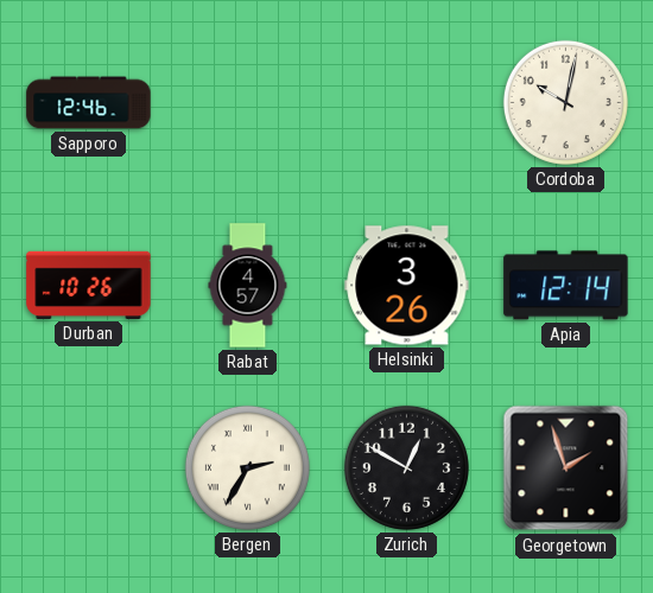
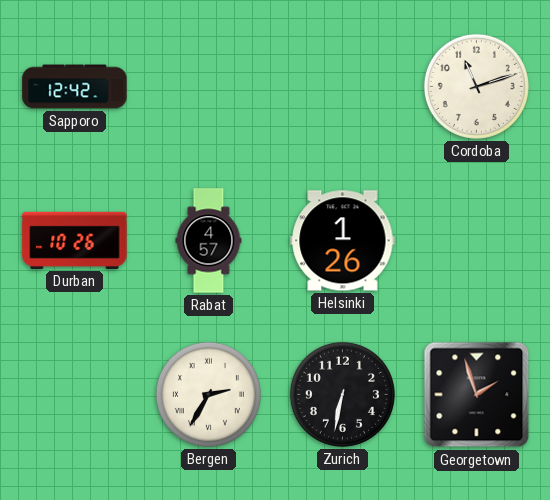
Sapporo: 12:46 -> 12:42
Cordoba: 10:02 -> 11:12
Helsinki: 3:26 -> 1:26
Apia: 12:14 -> none
Zurich: 12:50 -> 6:32
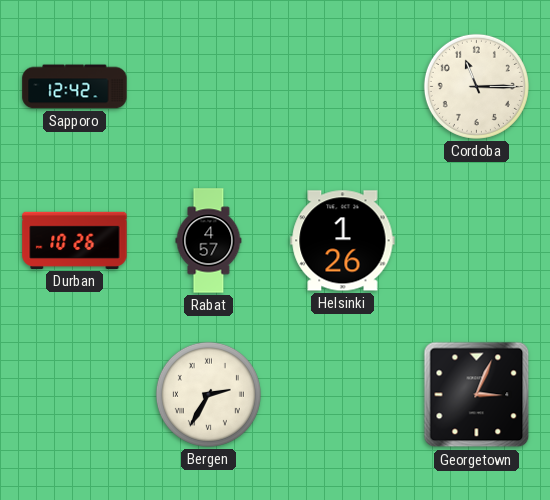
Cordoba: 11:12 -> 11:15
Zurich: 6:32 -> none
Georgetown: 1:57 -> 3:04
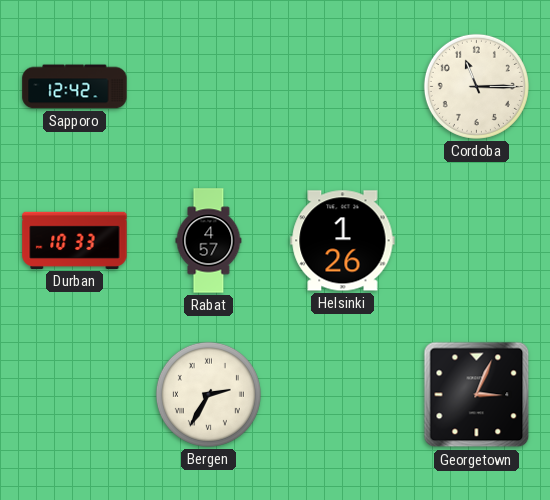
Durban: 10:26 -> 10:33
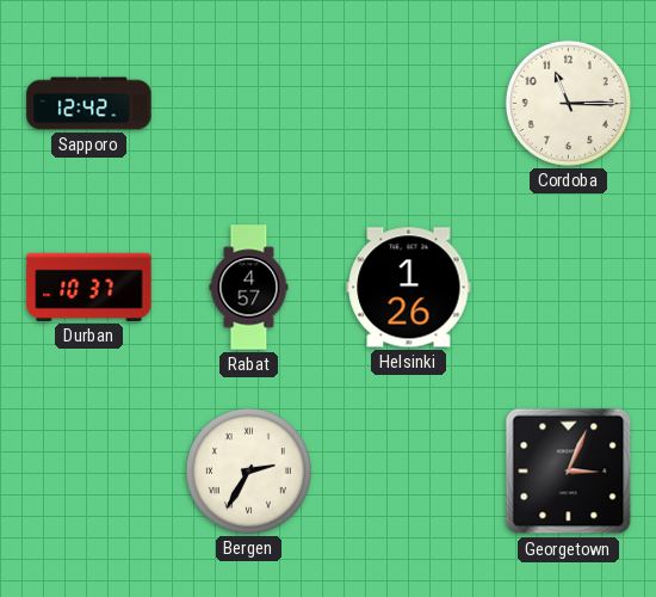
Durban: 10:33 -> 10:37
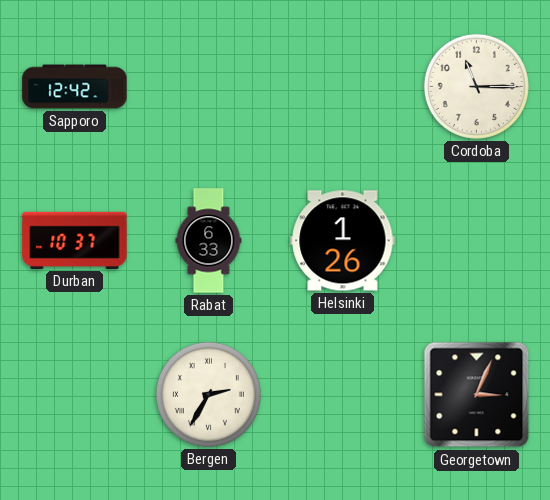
Rabat: 4:57 -> 6:33
